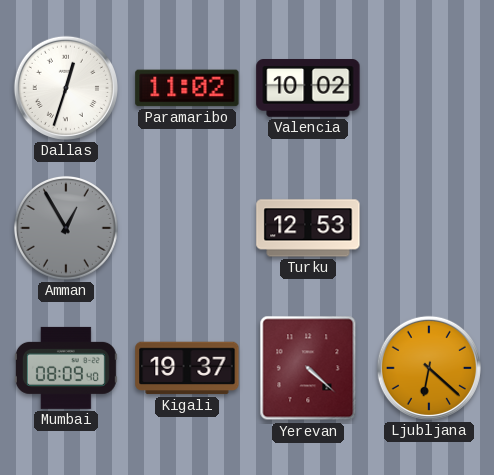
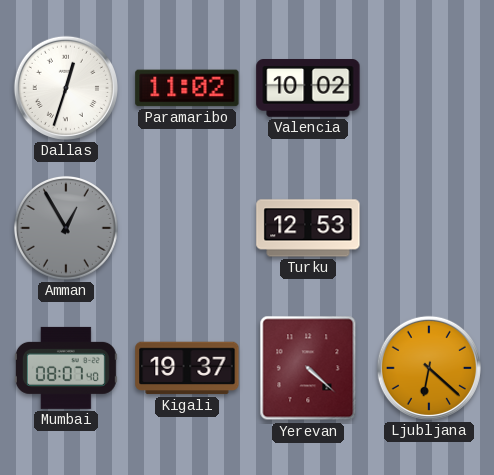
Mumbai: 08:09 -> 08:07
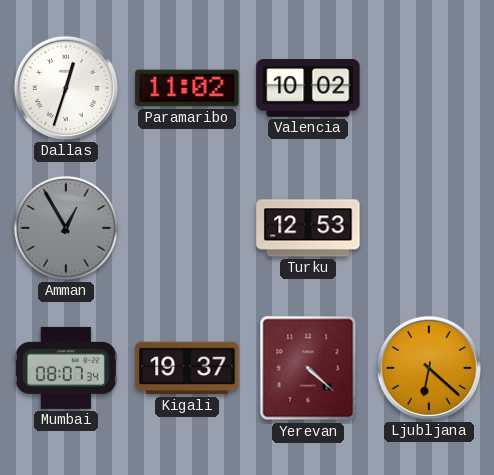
Mumbai: 08:07:40 -> 08:07:34
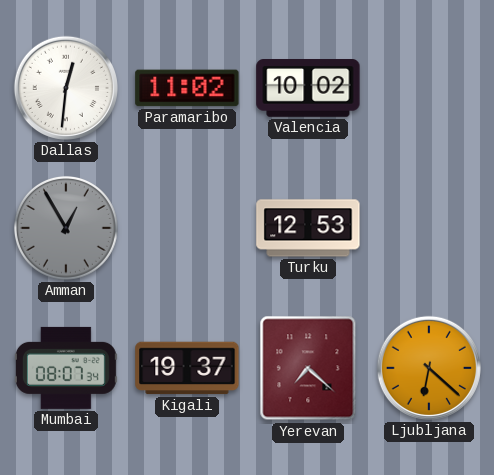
Dallas: 12:33 -> 12:31
Yerevan: 4:22 -> 7:22
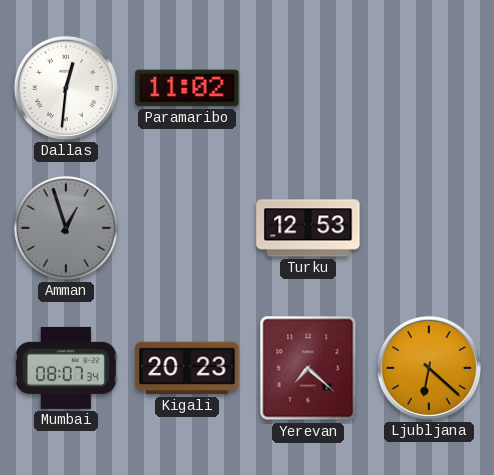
Valencia: 10:02 -> none
Amman: 12:55 -> 12:57
Kigali: 19:37 -> 20:23
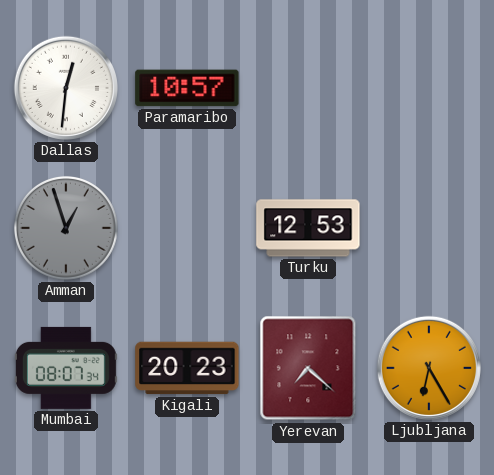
Paramaribo: 11:02 -> 10:57
Ljubljana: 6:22 -> 6:25
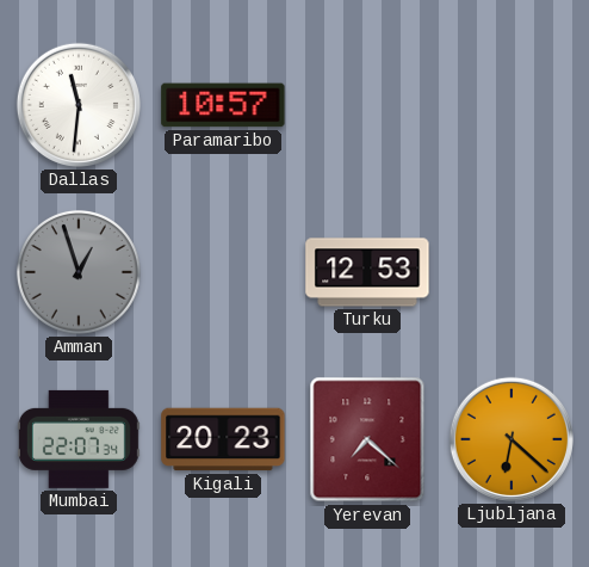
Dallas: 12:31 -> 11:31
Mumbai: 08:07 -> 22:07
Ljubljana: 6:25 -> 6:22
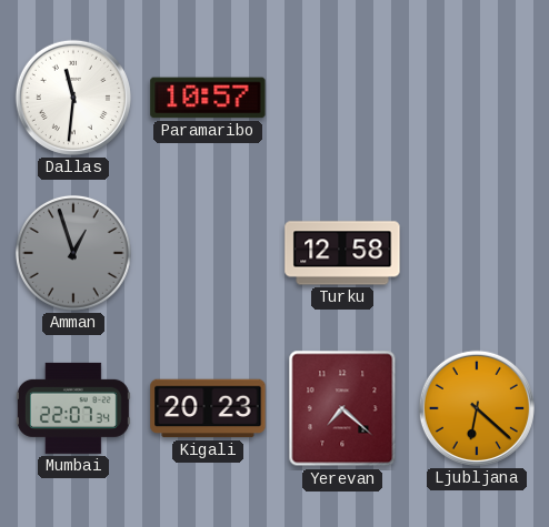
Turku: 12:53 -> 12:58
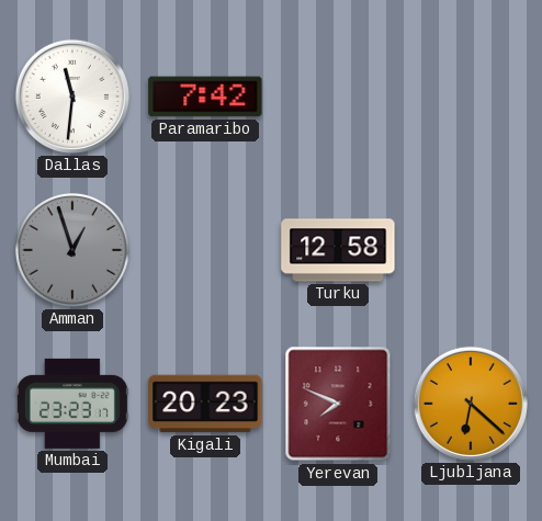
Paramaribo: 10:57 -> 7:42
Mumbai: 22:07 -> 23:23
Yerevan: 7:22 -> 7:49
